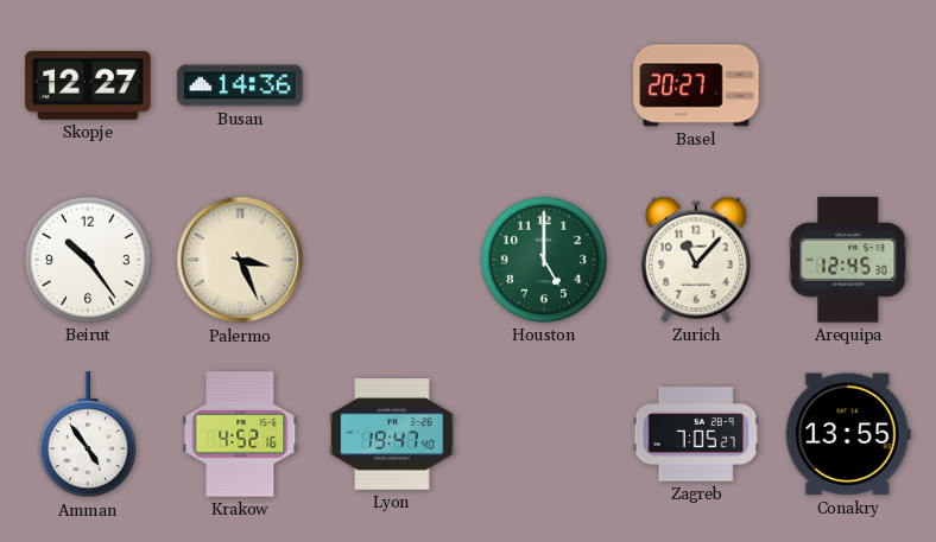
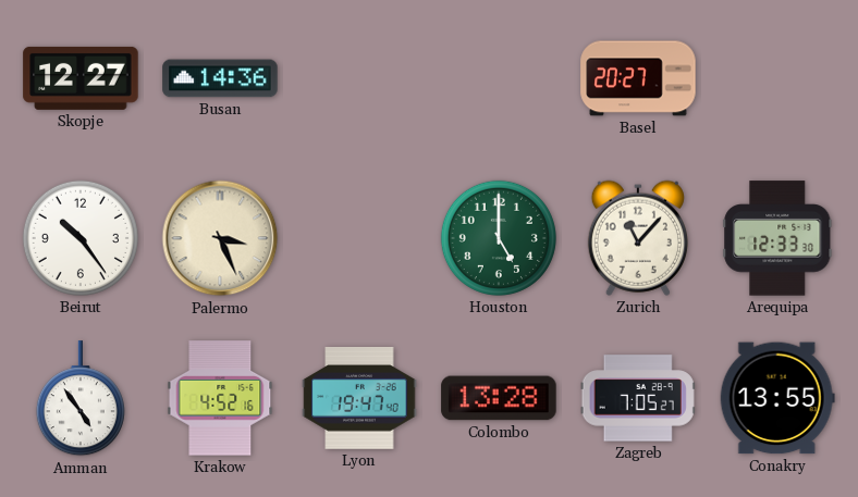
Arequipa: 12:45 -> 12:33
Colombo: none -> 13:28
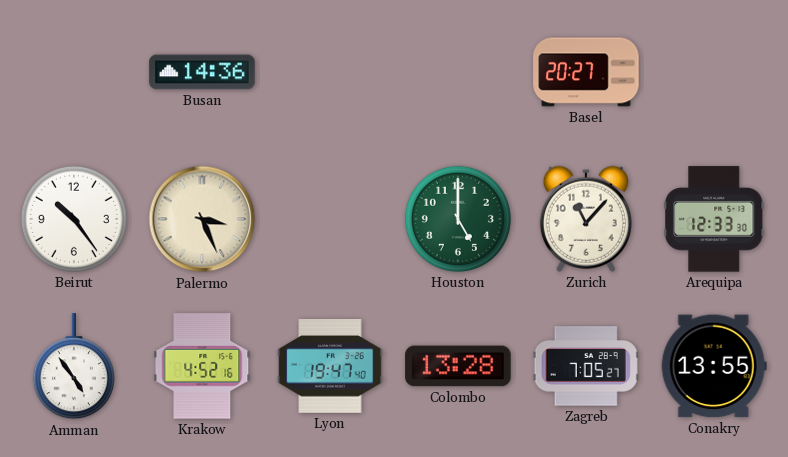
Skopje: 12:27 -> none
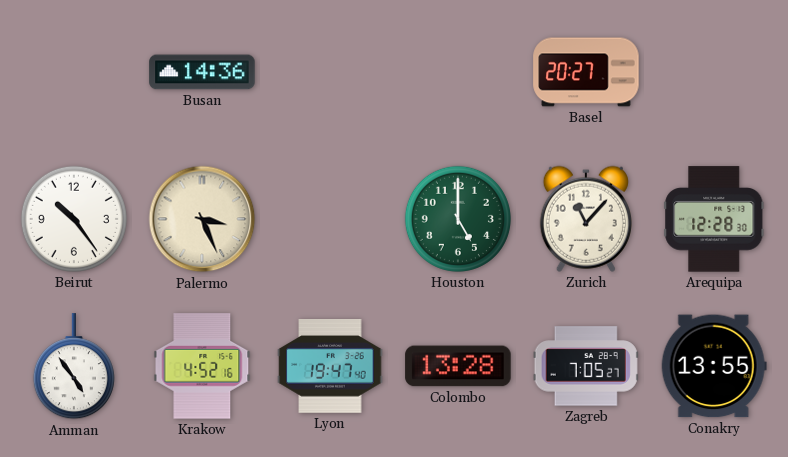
Arequipa: 12:33 -> 12:28
